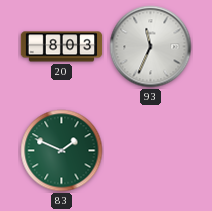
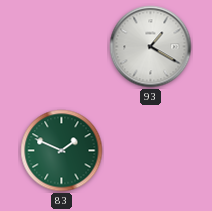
20: 8:03 -> none
93: 11:34 -> 1:20
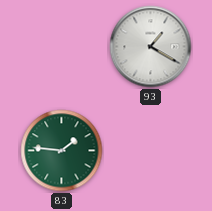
83: 1:49 -> 1:46
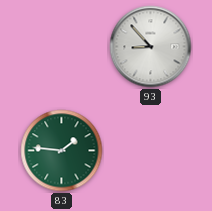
93: 1:20 -> 8:53
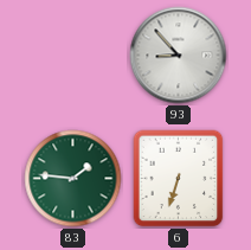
6: none -> 6:33
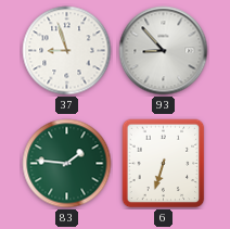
37: none -> 8:57
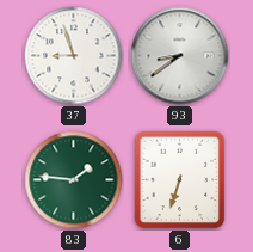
93: 8:53 -> 8:39
